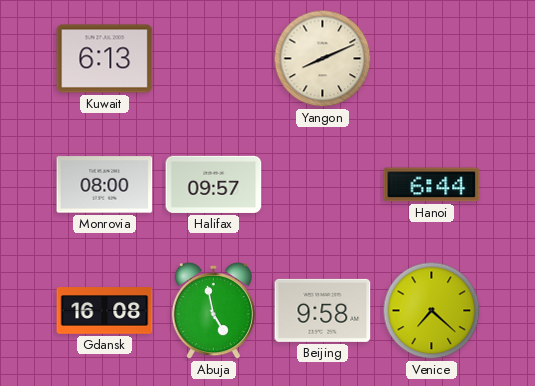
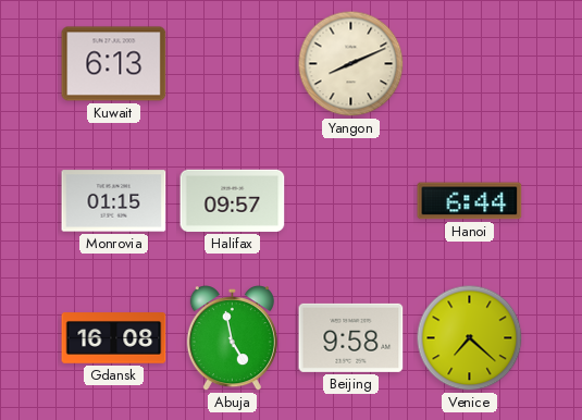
Monrovia: 08:00 -> 01:15
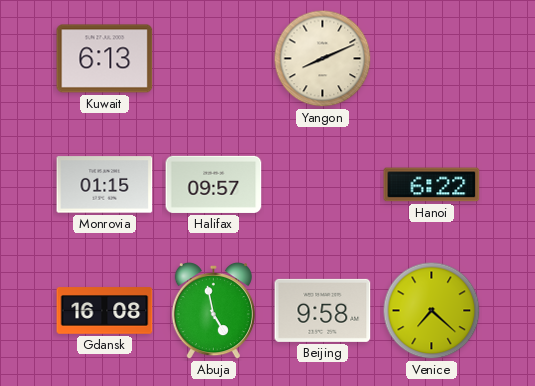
Hanoi: 6:44 -> 6:22
